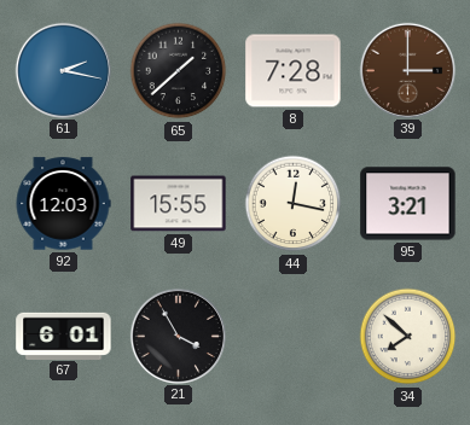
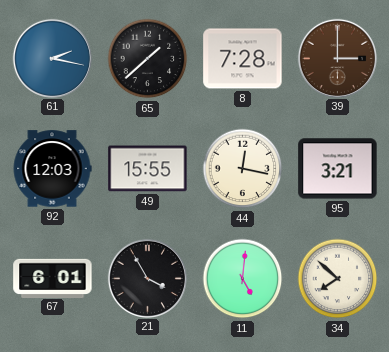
11: none -> 5:01
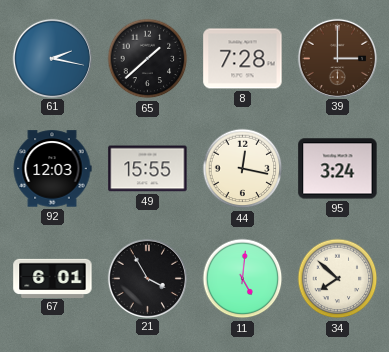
95: 3:21 -> 3:24
